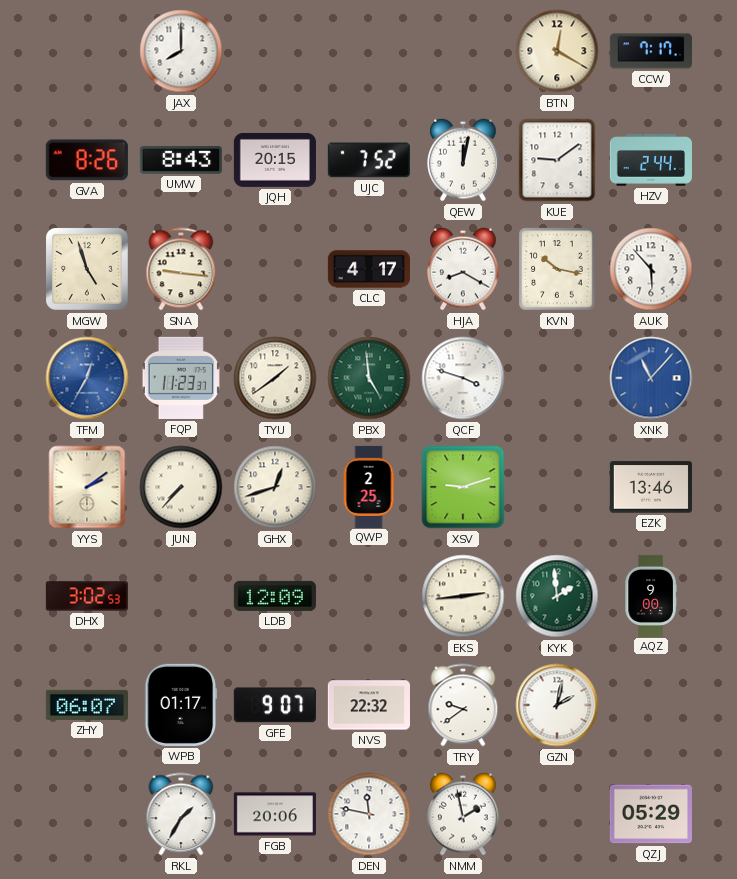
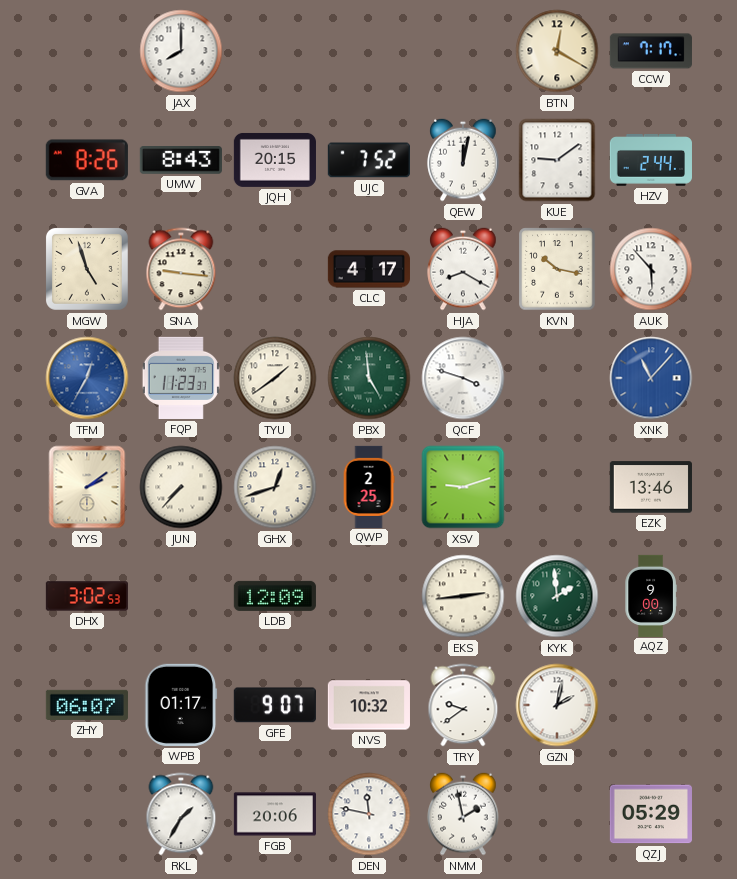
NVS: 22:32 -> 10:32
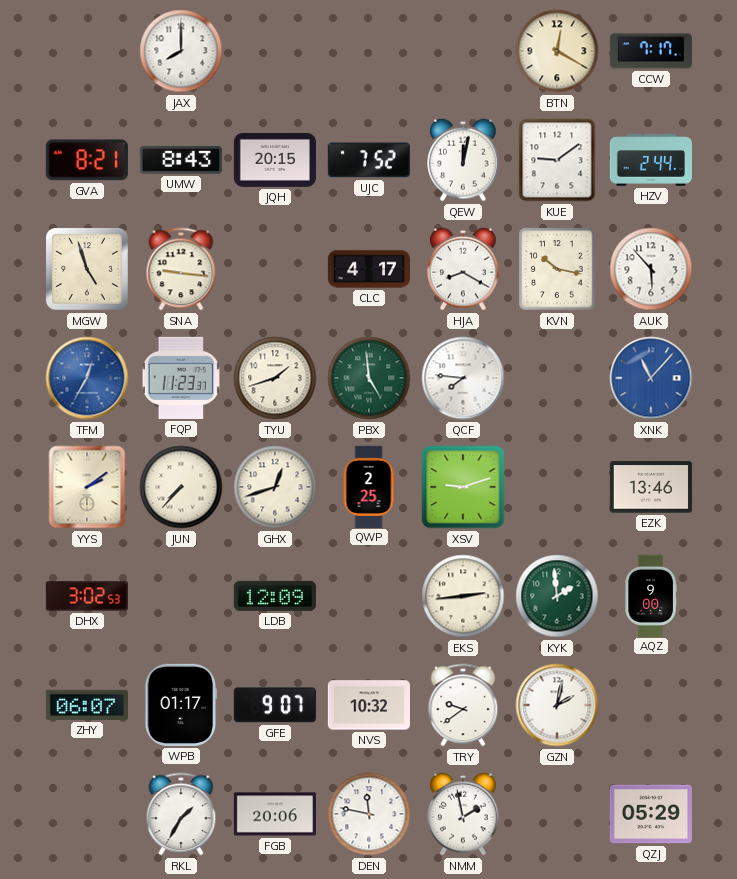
GVA: 8:26 -> 8:21
TYU: 1:39 -> 1:42
QCF: 3:48 -> 7:46
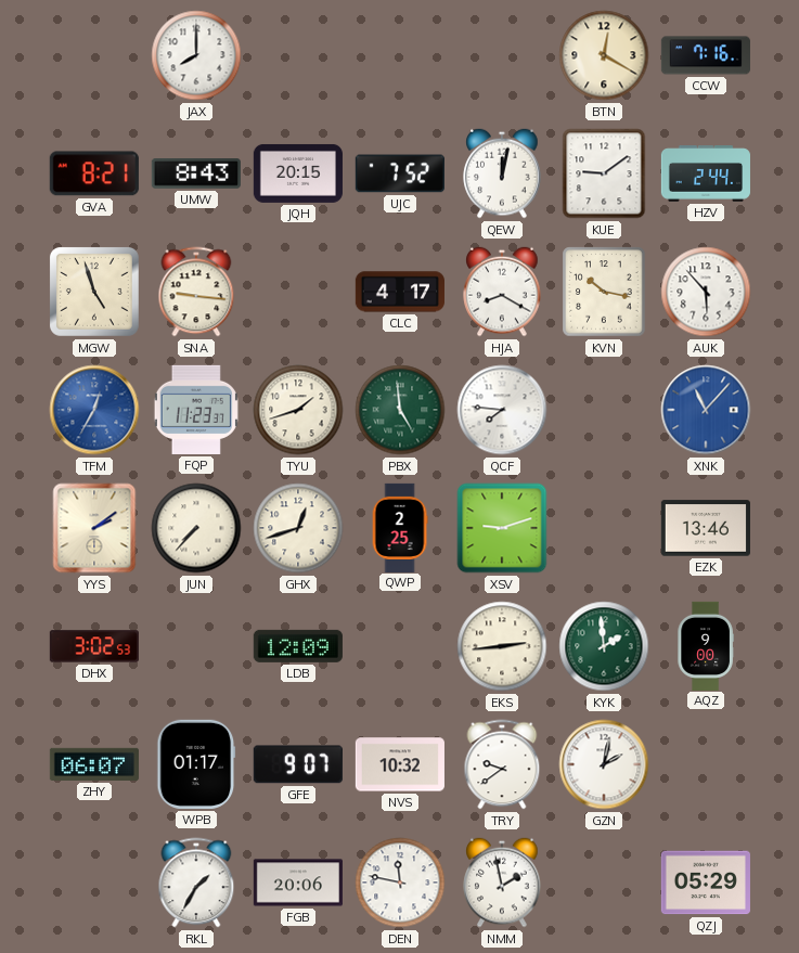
CCW: 7:17 -> 7:16
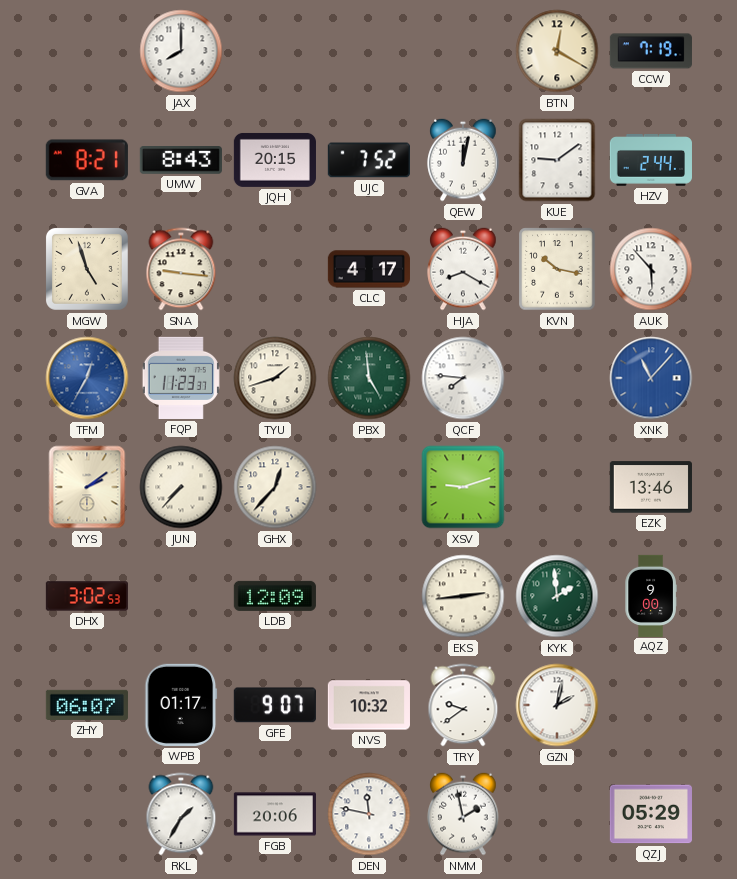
CCW: 7:16 -> 7:19
GHX: 12:42 -> 12:37
QWP: 2:25 -> none
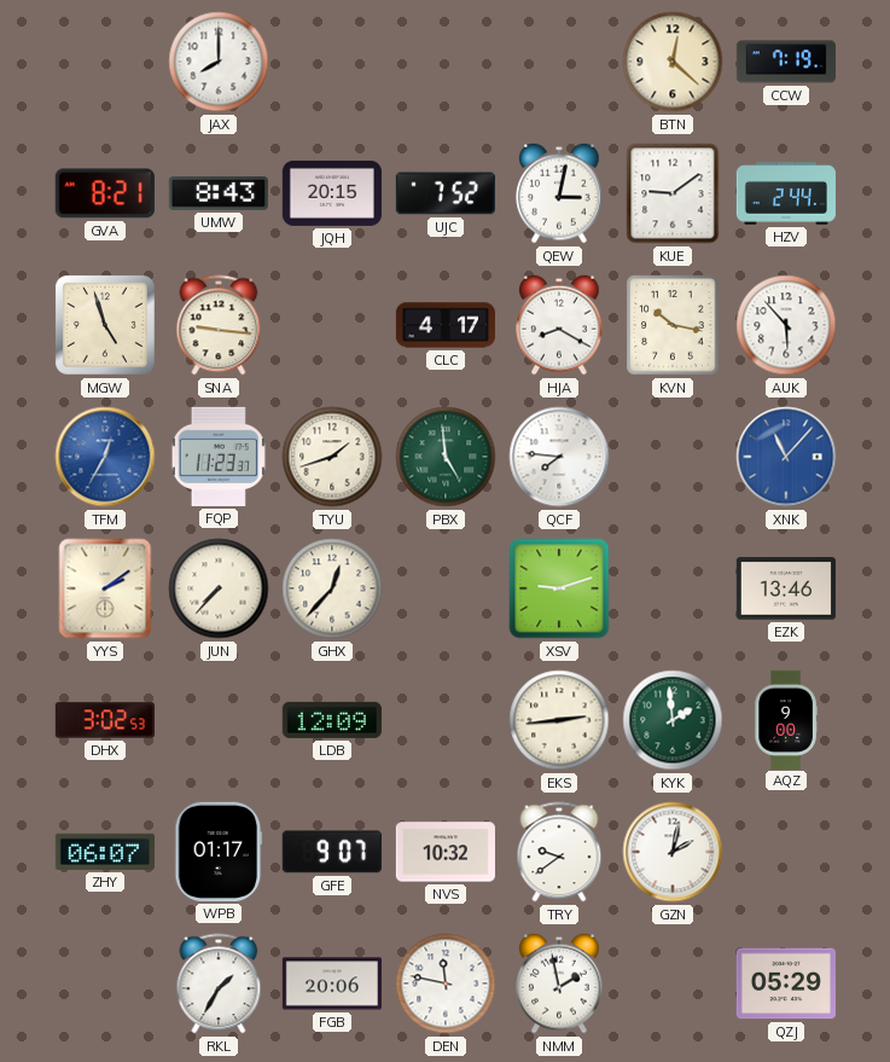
BTN: 12:20 -> 12:22
QEW: 12:02 -> 3:02
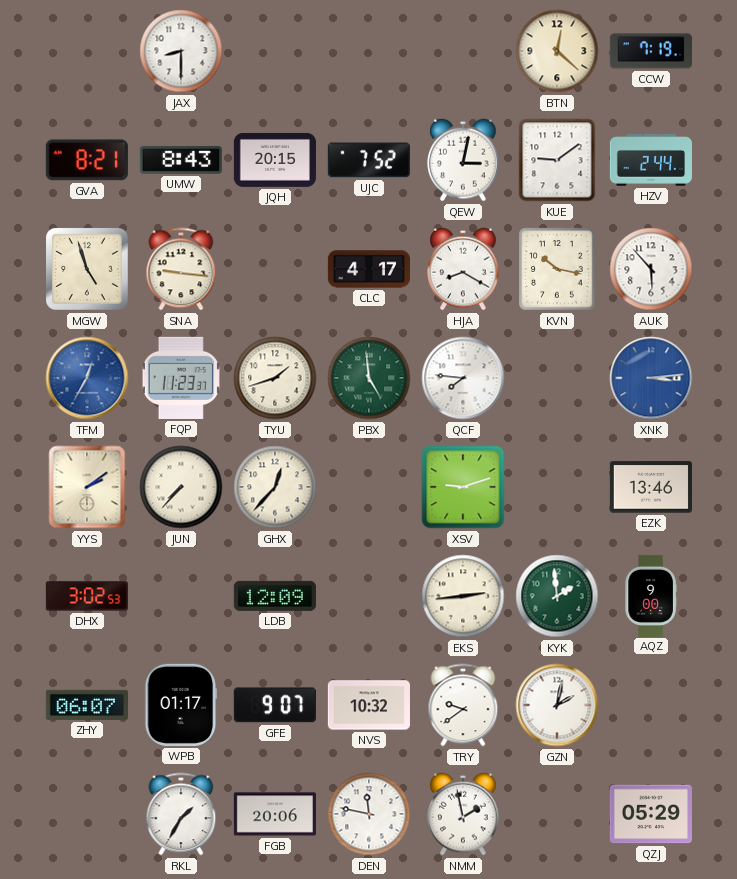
JAX: 8:00 -> 8:30
XNK: 11:07 -> 3:14
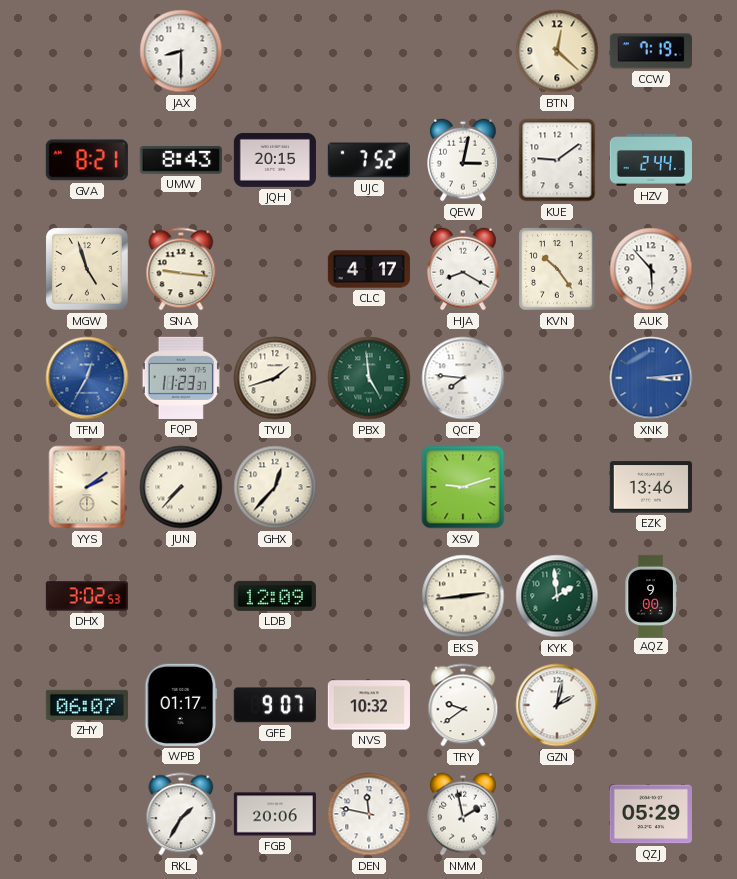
KVN: 10:17 -> 10:24
